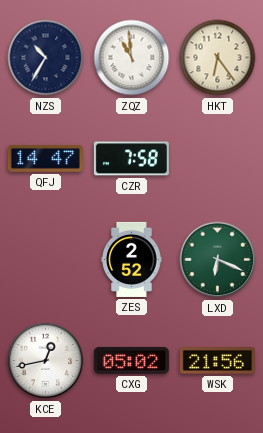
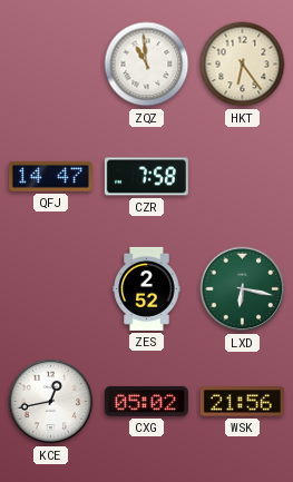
NZS: 10:35 -> none
LXD: 6:19 -> 6:17
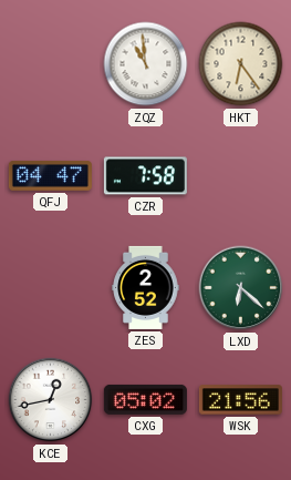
QFJ: 14:47 -> 04:47
LXD: 6:17 -> 6:22
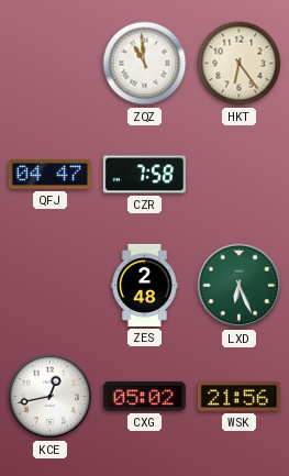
ZES: 2:52 -> 2:48
LXD: 6:22 -> 6:26
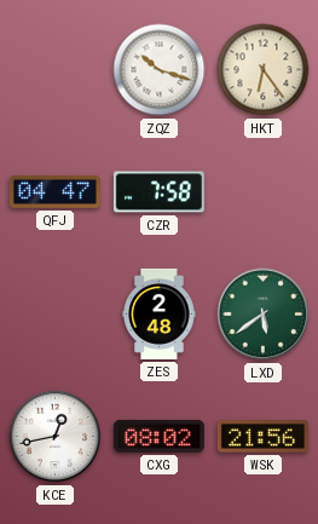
ZQZ: 10:59 -> 10:18
LXD: 6:26 -> 5:39
CXG: 05:02 -> 08:02
